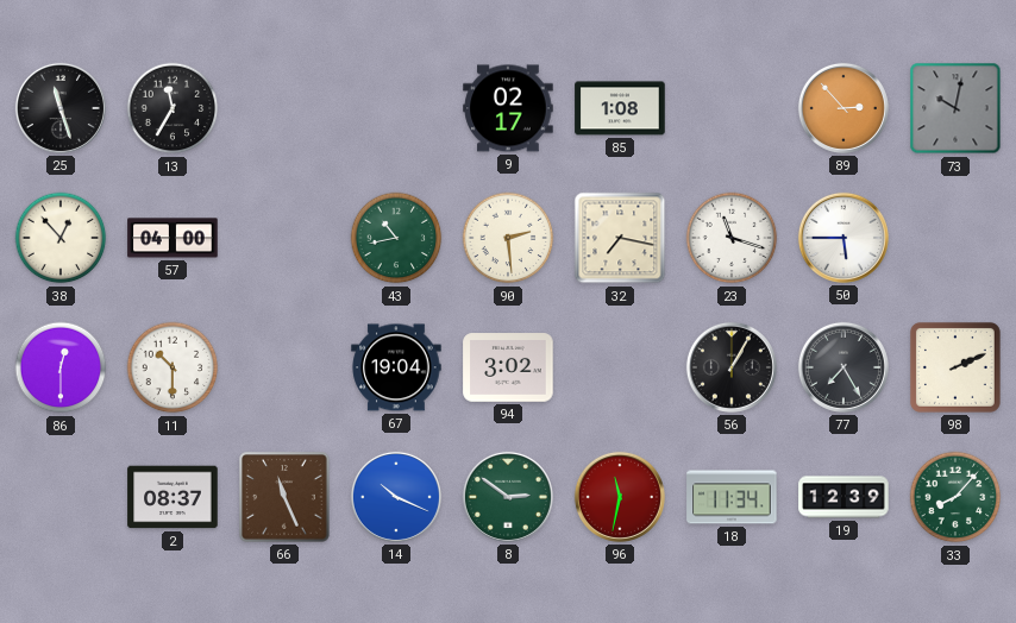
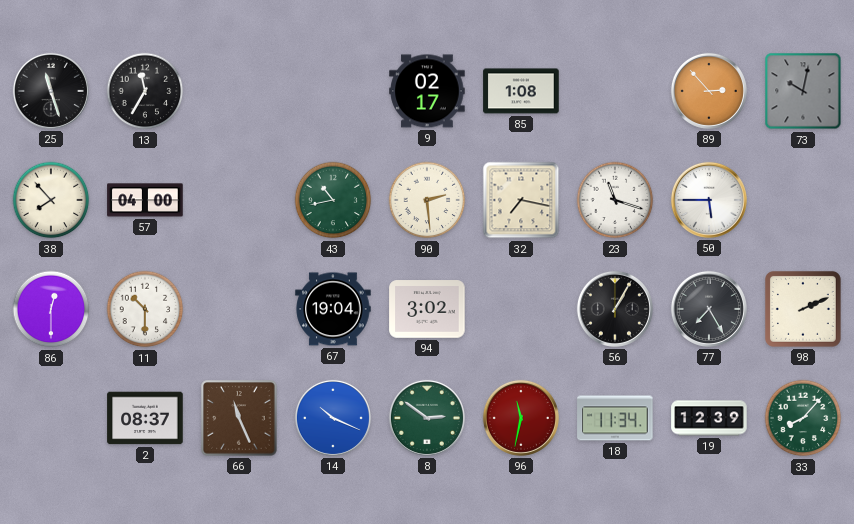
38: 12:53 -> 7:53
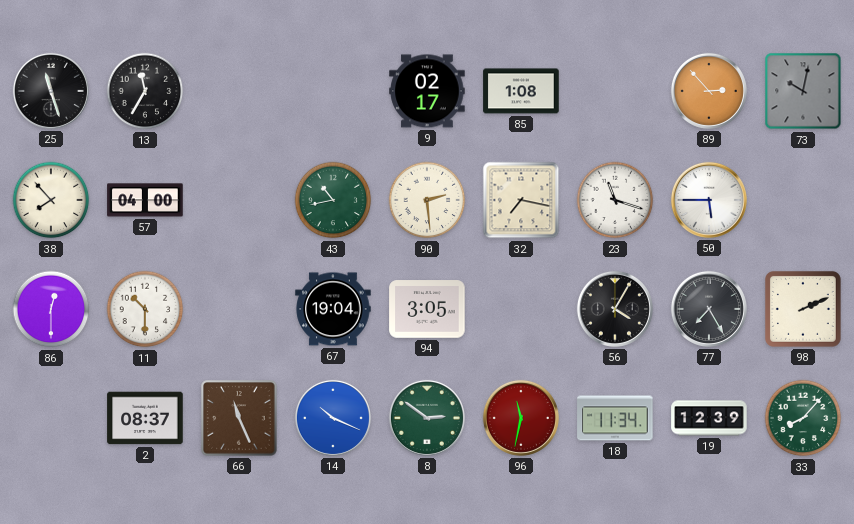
94: 3:02 -> 3:05
56: 1:05 -> 4:05
